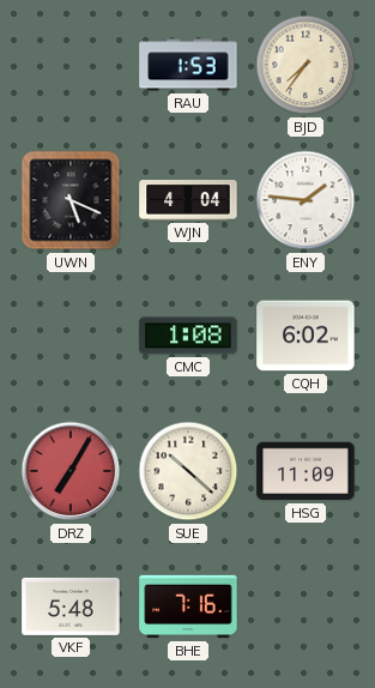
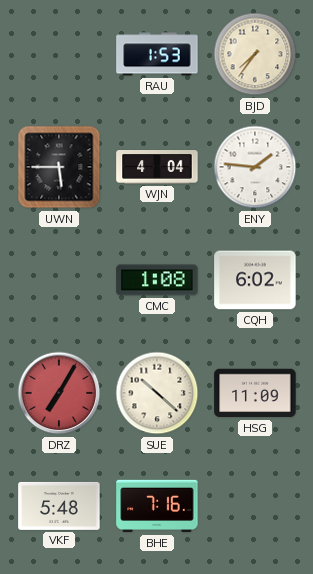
UWN: 5:19 -> 5:45
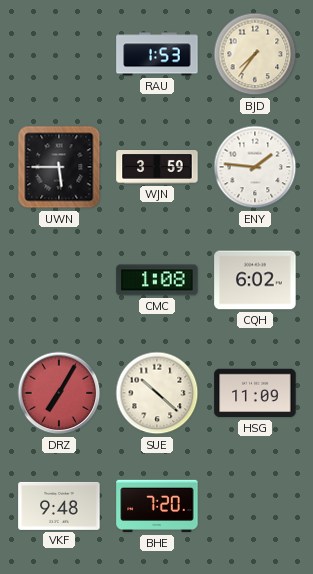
WJN: 4:04 -> 3:59
VKF: 5:48 -> 9:48
BHE: 7:16 -> 7:20
